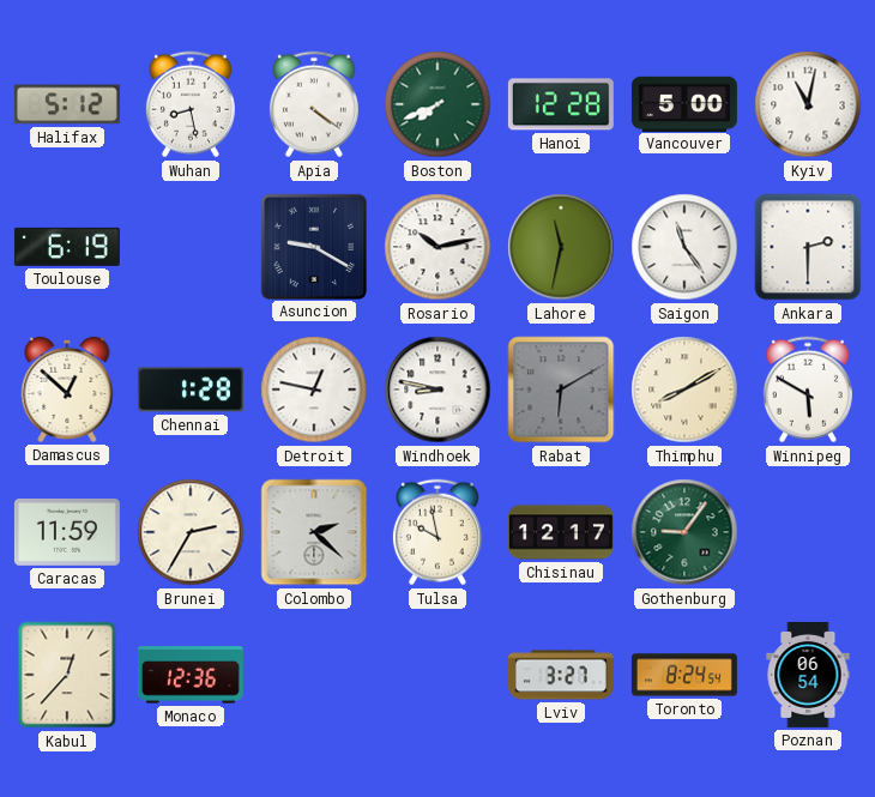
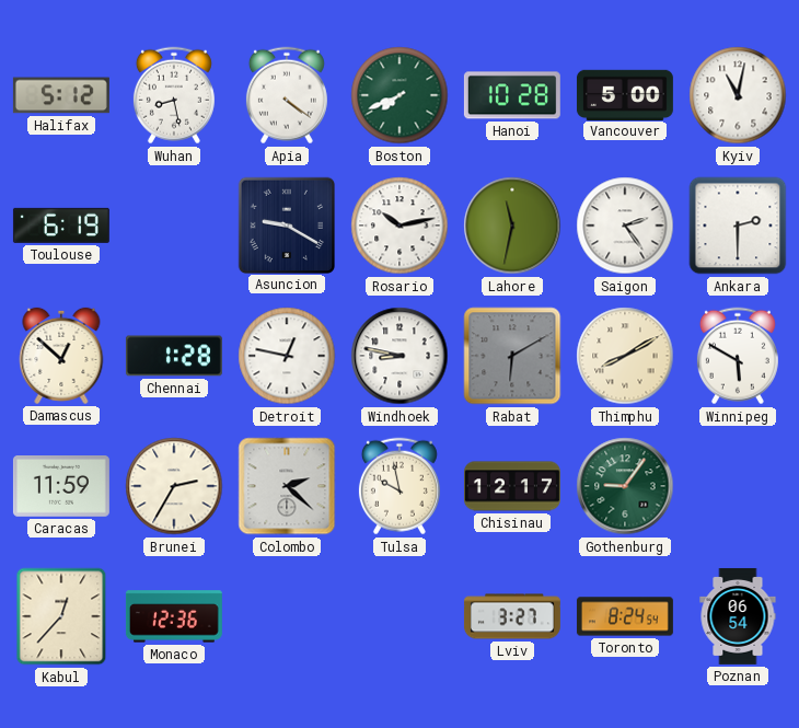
Hanoi: 12:28 -> 10:28
Saigon: 11:24 -> 2:24
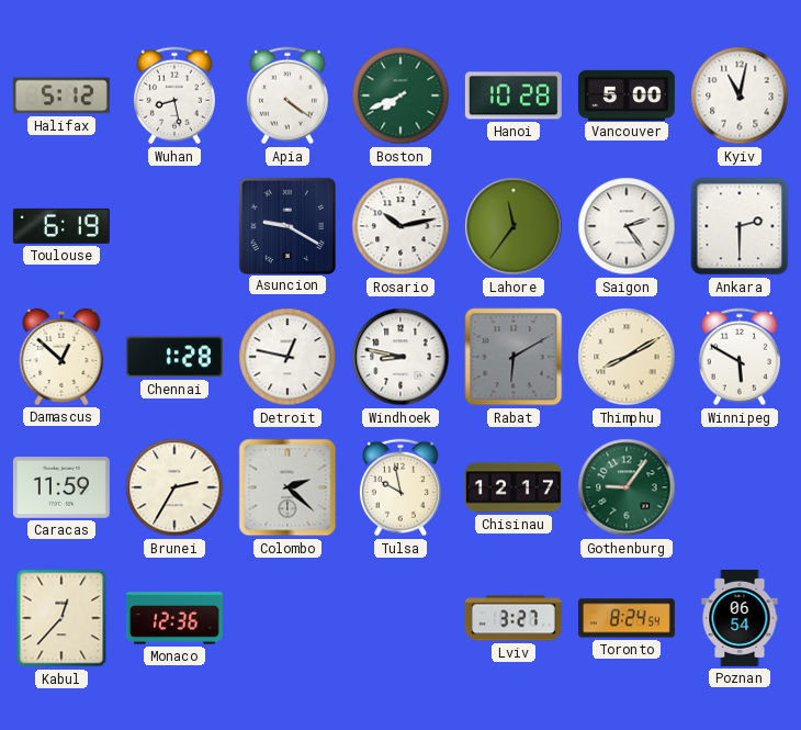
Lahore: 11:32 -> 11:36
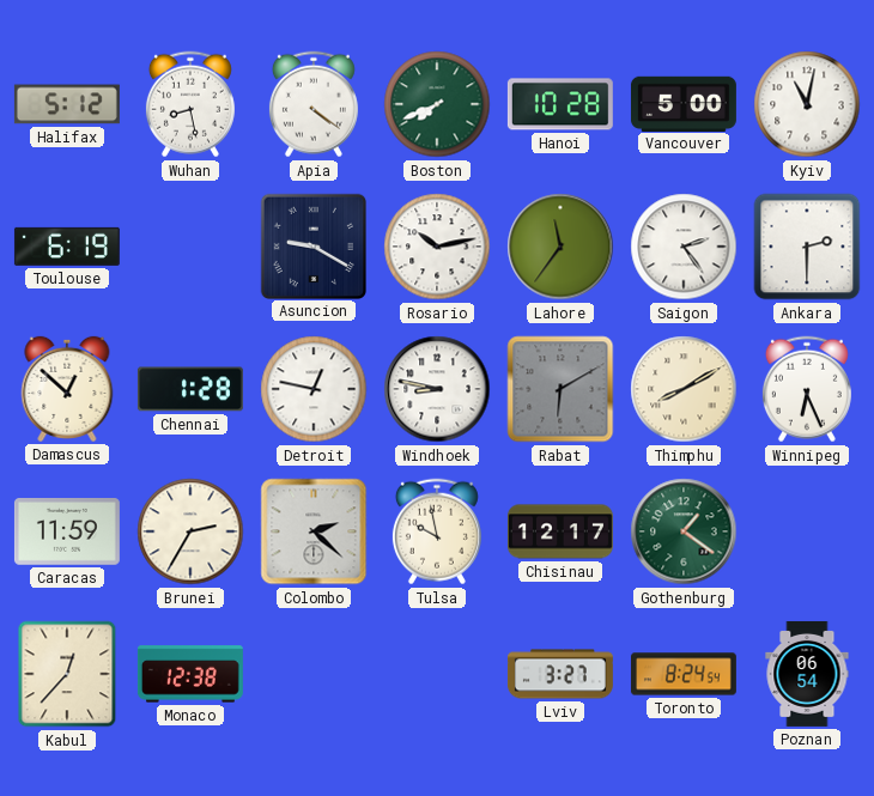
Winnipeg: 5:50 -> 6:26
Gothenburg: 9:06 -> 1:21
Monaco: 12:36 -> 12:38
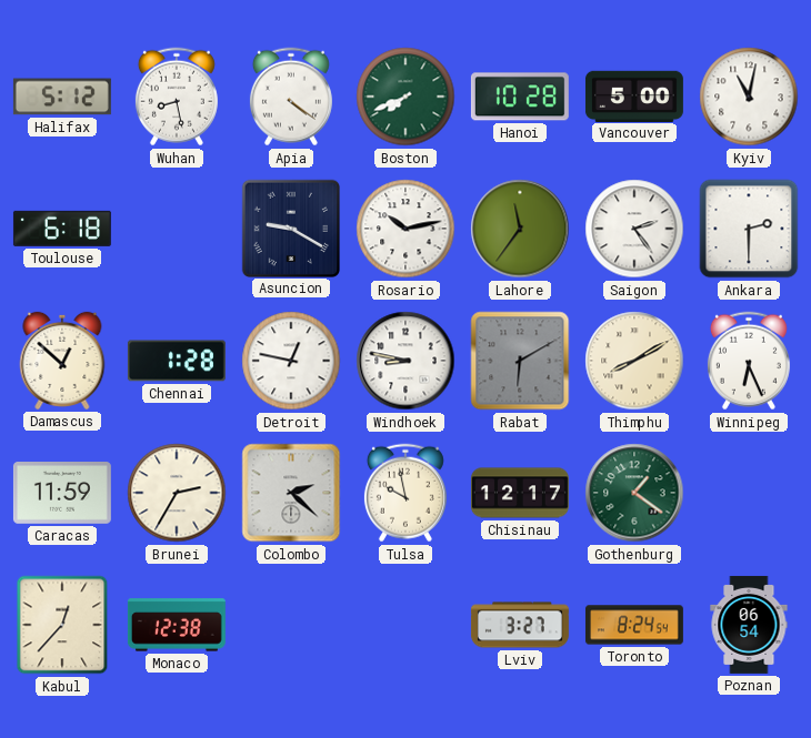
Toulouse: 6:19 -> 6:18
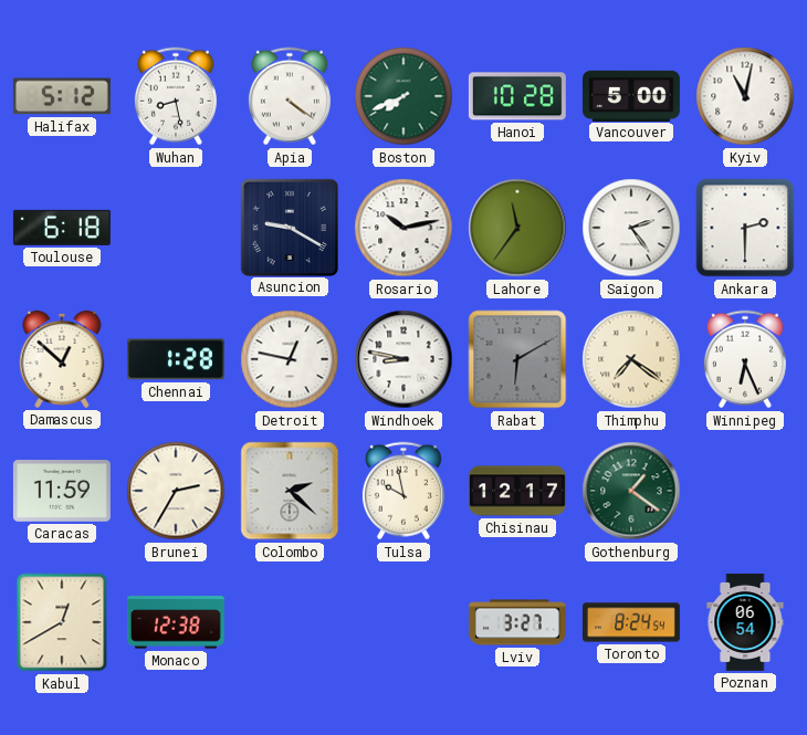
Thimphu: 8:10 -> 7:21
Kabul: 12:37 -> 12:40
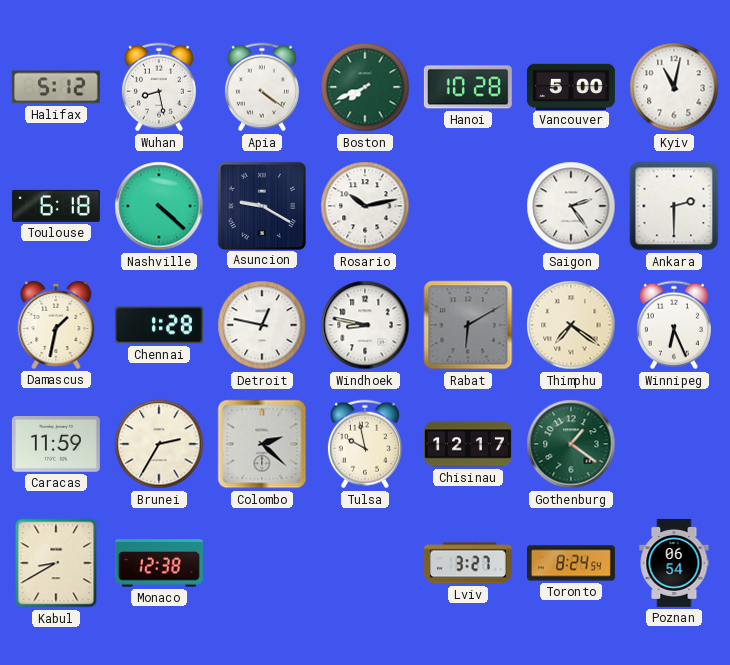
Nashville: none -> 4:22
Lahore: 11:36 -> none
Damascus: 12:52 -> 1:32
Kabul: 12:40 -> 8:40
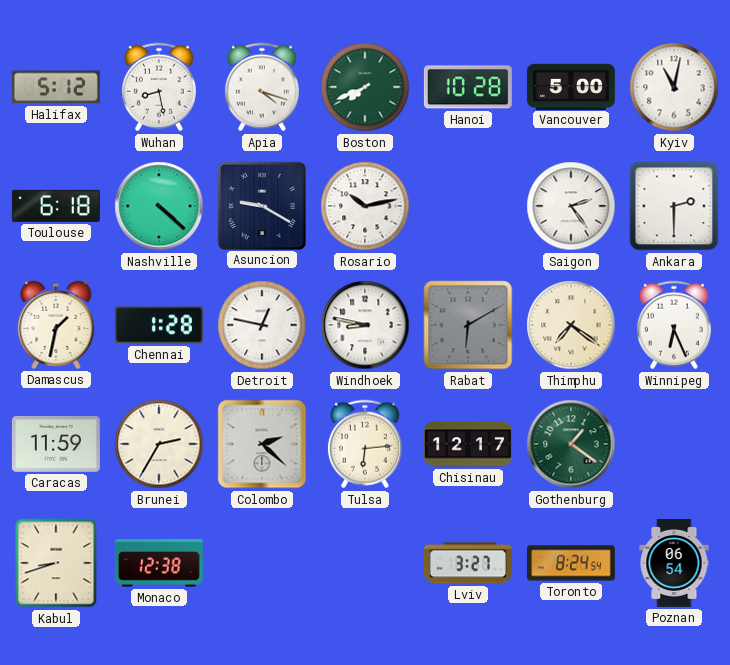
Apia: 4:21 -> 4:18
Tulsa: 9:58 -> 6:14
Kabul: 8:40 -> 8:42
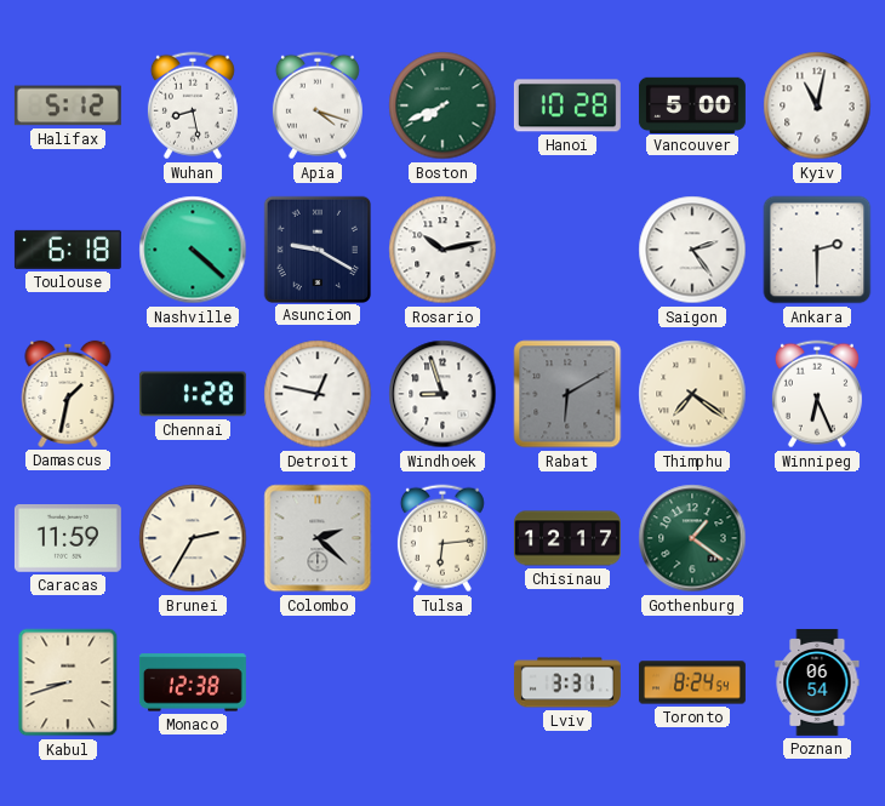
Windhoek: 8:47 -> 8:57
Lviv: 3:27 -> 3:31
